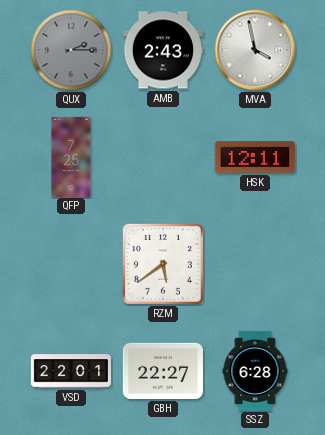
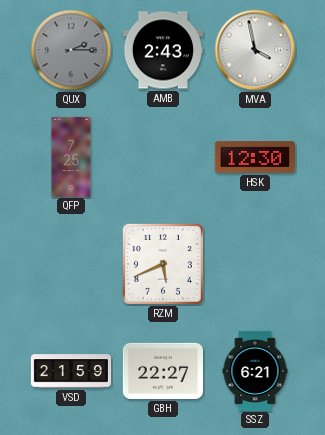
HSK: 12:11 -> 12:30
RZM: 5:39 -> 5:41
VSD: 22:01 -> 21:59
SSZ: 6:28 -> 6:21
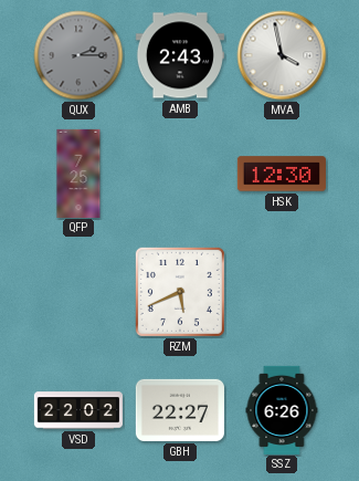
VSD: 21:59 -> 22:02
SSZ: 6:21 -> 6:26
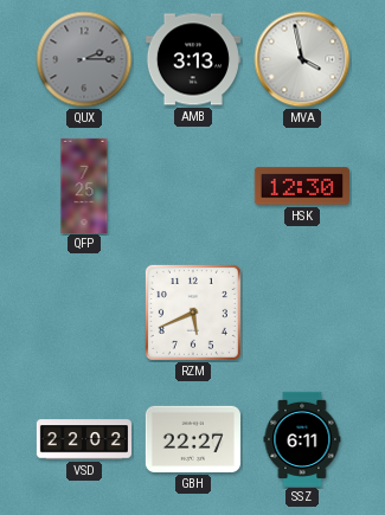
AMB: 2:43 -> 3:13
SSZ: 6:26 -> 6:11
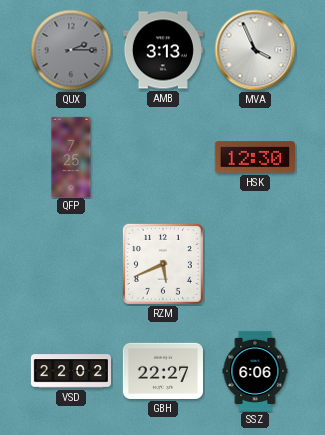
MVA: 3:58 -> 3:56
SSZ: 6:11 -> 6:06
